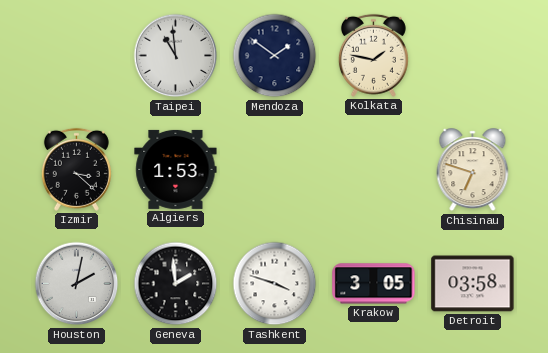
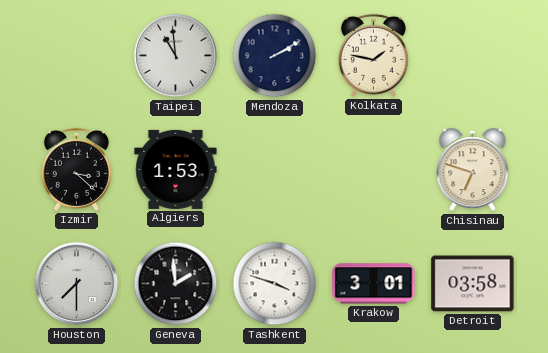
Mendoza: 1:51 -> 2:10
Houston: 2:02 -> 7:30
Krakow: 3:05 -> 3:01
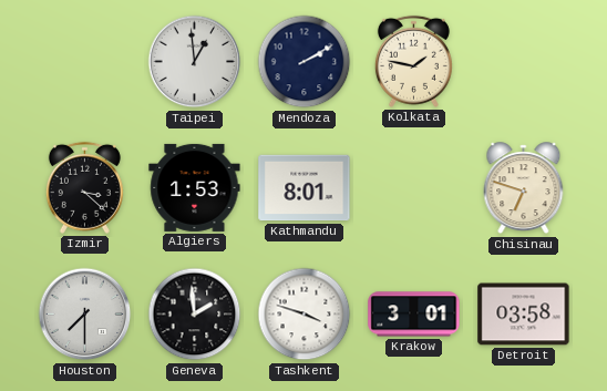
Taipei: 10:59 -> 12:59
Kathmandu: none -> 8:01
